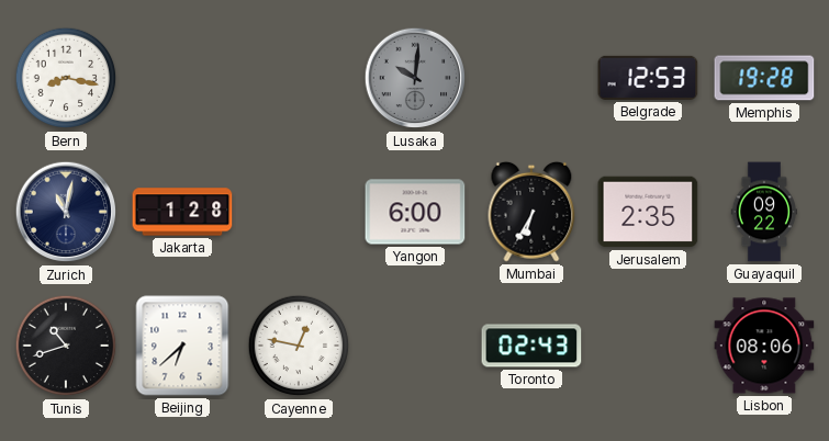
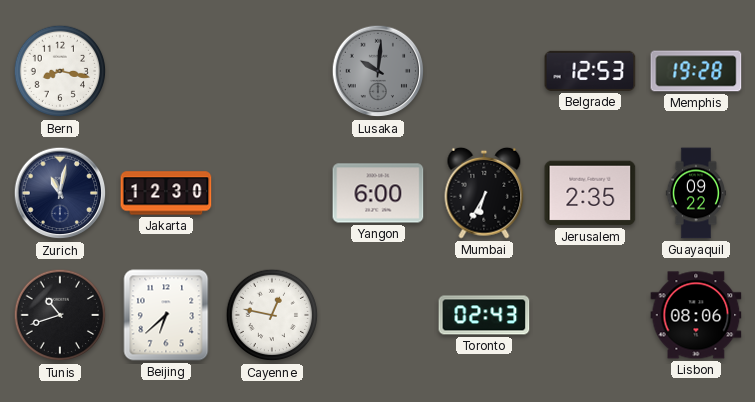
Jakarta: 1:28 -> 12:30
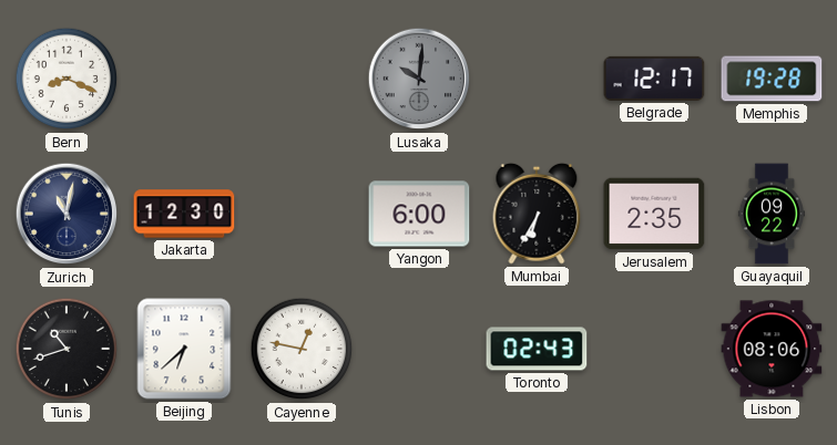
Bern: 8:17 -> 8:19
Belgrade: 12:53 -> 12:17
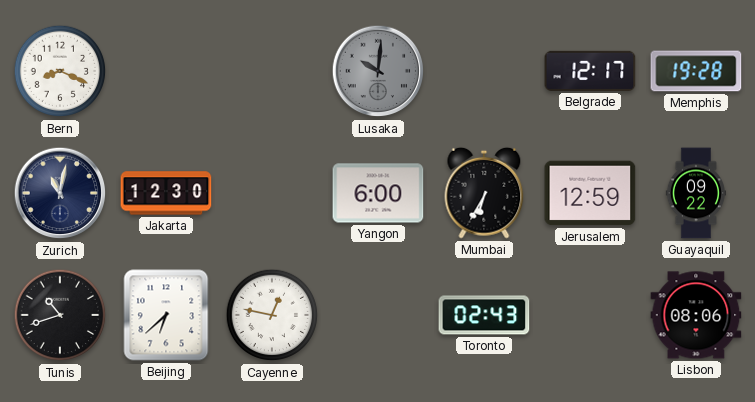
Jerusalem: 2:35 -> 12:59
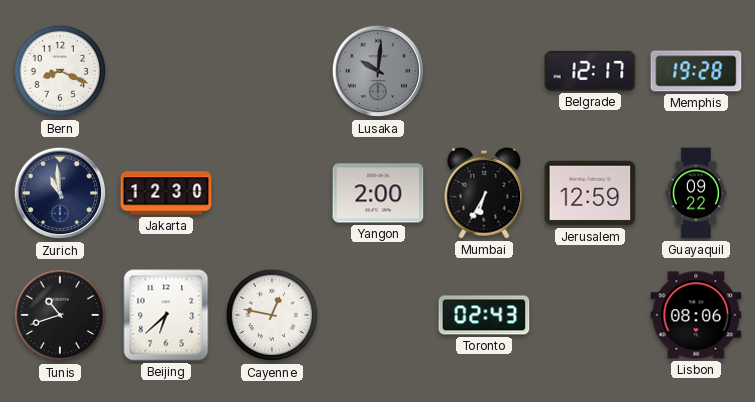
Zurich: 11:02 -> 10:59
Yangon: 6:00 -> 2:00
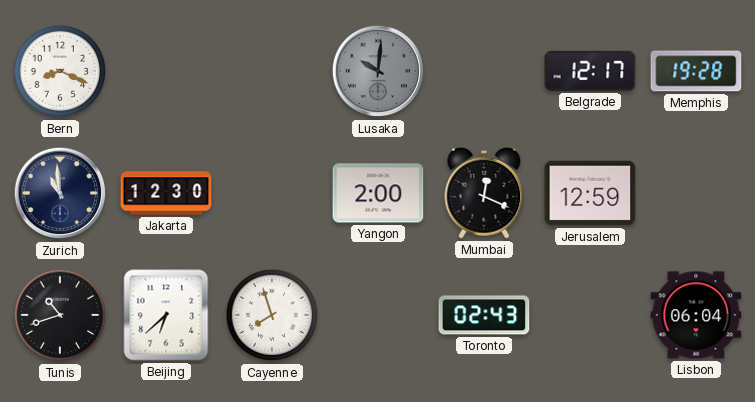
Mumbai: 6:35 -> 12:19
Guayaquil: 09:22 -> none
Cayenne: 12:47 -> 7:57
Lisbon: 08:06 -> 06:04
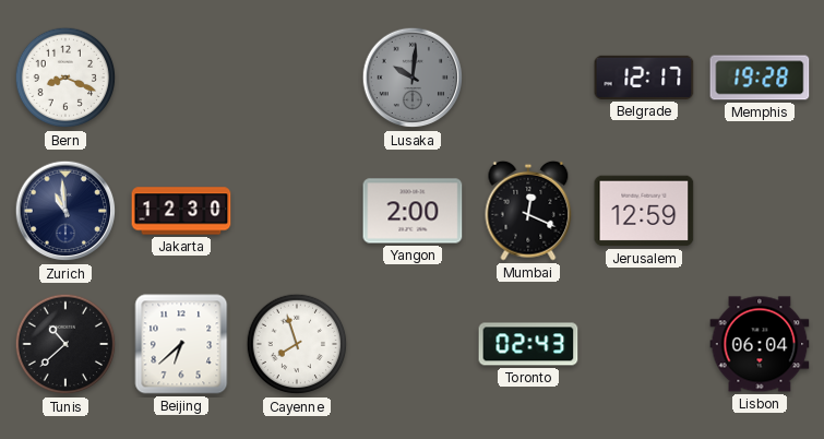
Tunis: 10:42 -> 10:38
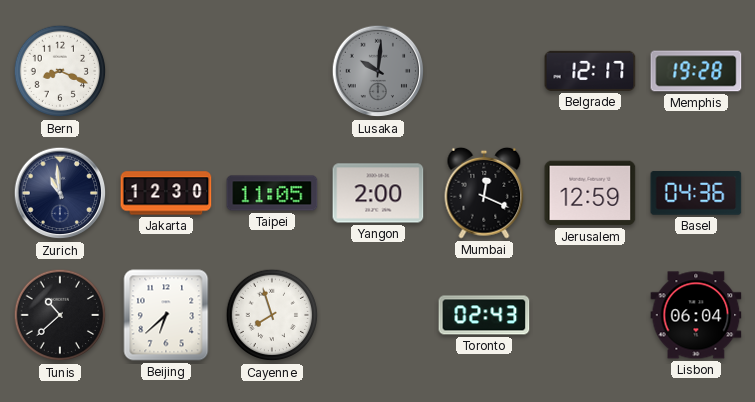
Taipei: none -> 11:05
Basel: none -> 04:36
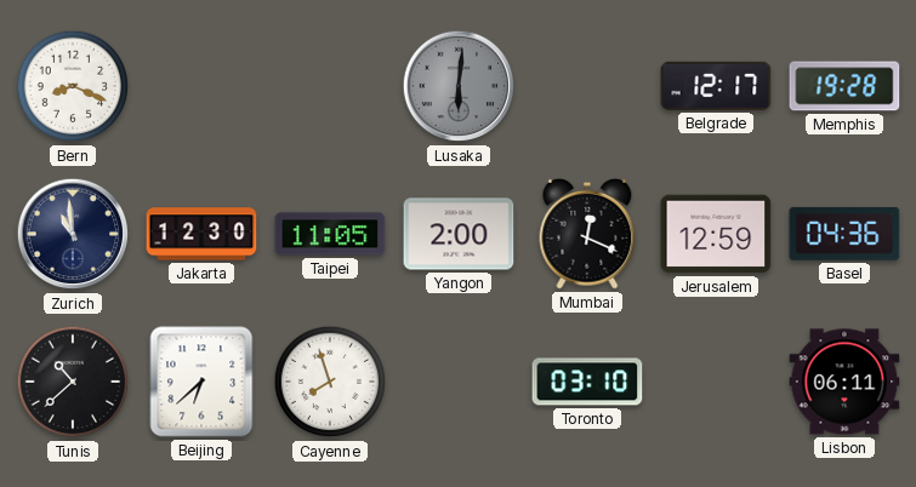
Lusaka: 10:01 -> 6:01
Toronto: 02:43 -> 03:10
Lisbon: 06:04 -> 06:11
